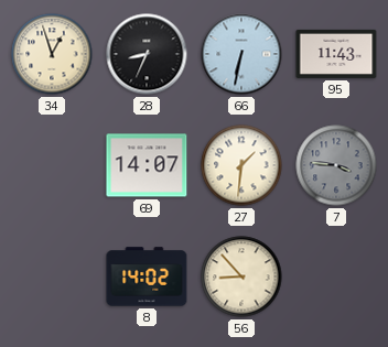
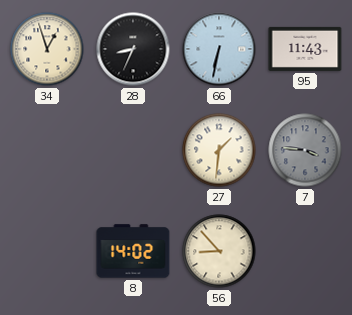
69: 14:07 -> none
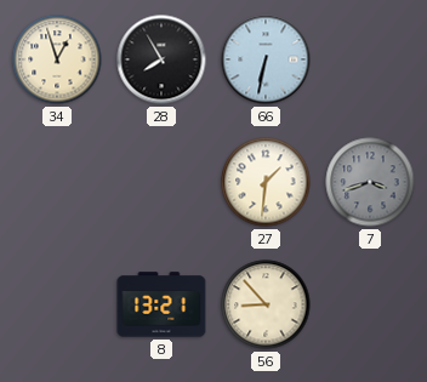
28: 8:34 -> 7:55
95: 11:43 -> none
7: 3:46 -> 3:42
8: 14:02 -> 13:21
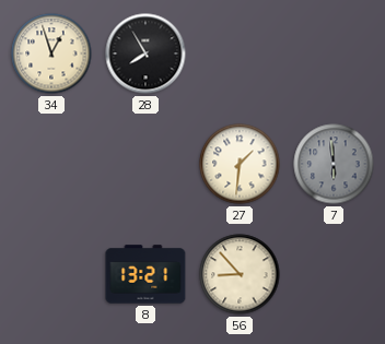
66: 6:32 -> none
7: 3:42 -> 5:59
